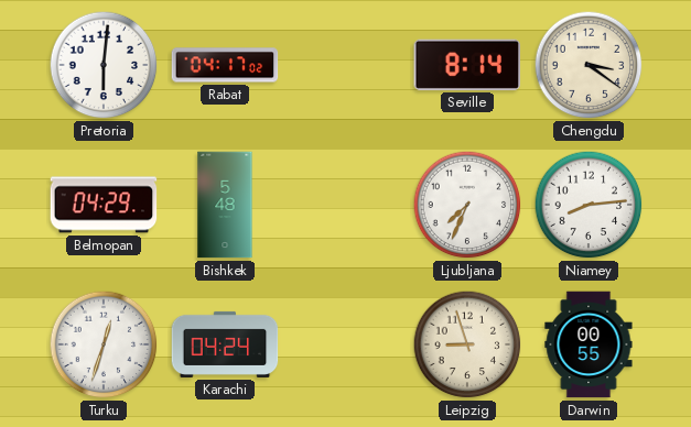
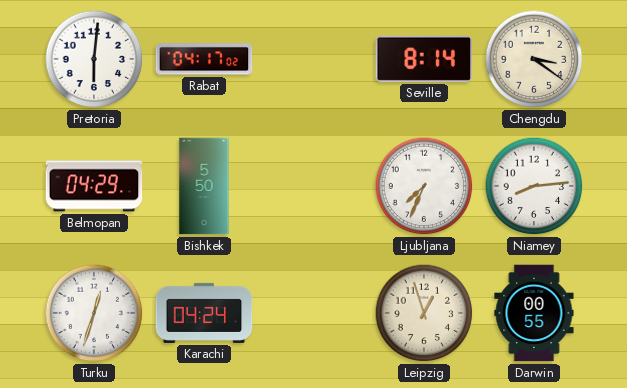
Bishkek: 5:48 -> 5:50
Leipzig: 8:57 -> 12:57
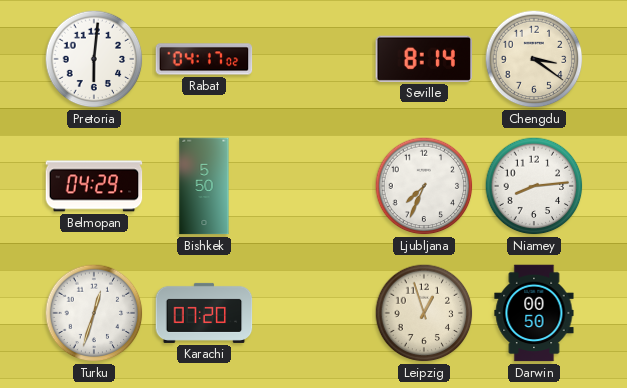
Karachi: 04:24 -> 07:20
Darwin: 00:55 -> 00:50
